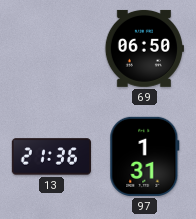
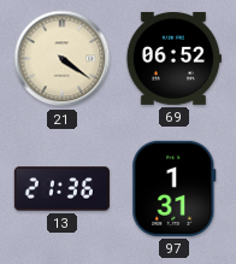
21: none -> 4:21
69: 06:50 -> 06:52
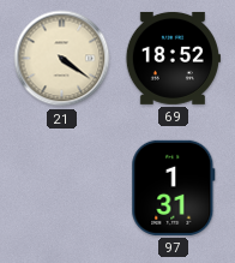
69: 06:52 -> 18:52
13: 21:36 -> none
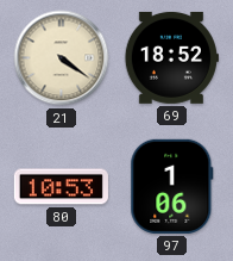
80: none -> 10:53
97: 1:31 -> 1:06
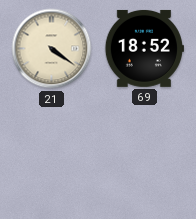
80: 10:53 -> none
97: 1:06 -> none
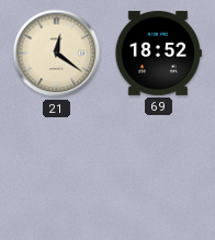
21: 4:21 -> 12:21
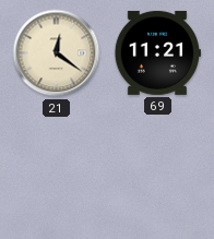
69: 18:52 -> 11:21
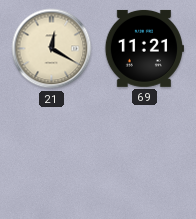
21: 12:21 -> 12:20
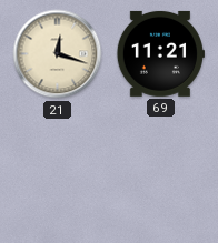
21: 12:20 -> 12:18
